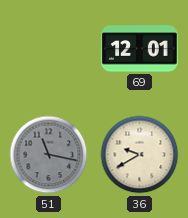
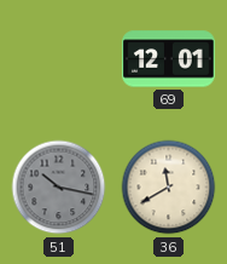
51: 11:17 -> 10:17
36: 9:40 -> 11:40
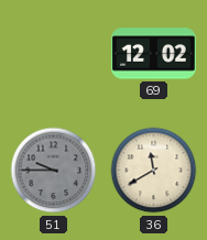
69: 12:01 -> 12:02
51: 10:17 -> 9:45
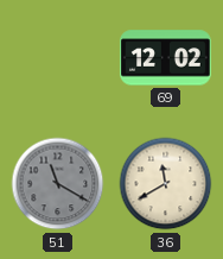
51: 9:45 -> 11:20
